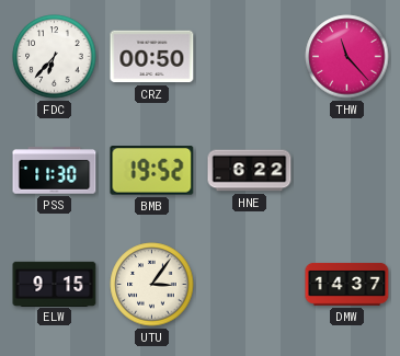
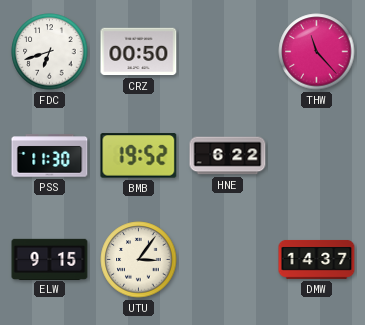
FDC: 6:37 -> 6:42
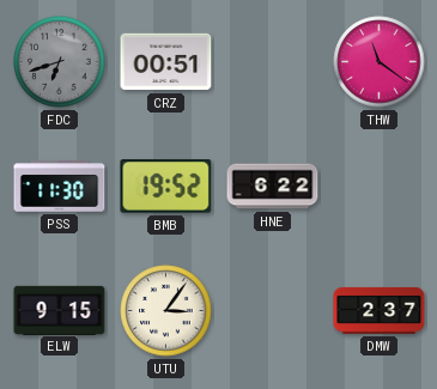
FDC dial: white -> grey
CRZ: 00:50 -> 00:51
THW: 11:23 -> 11:21
DMW: 14:37 -> 2:37
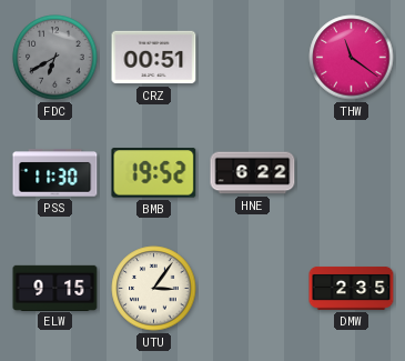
FDC: 6:42 -> 6:40
DMW: 2:37 -> 2:35
